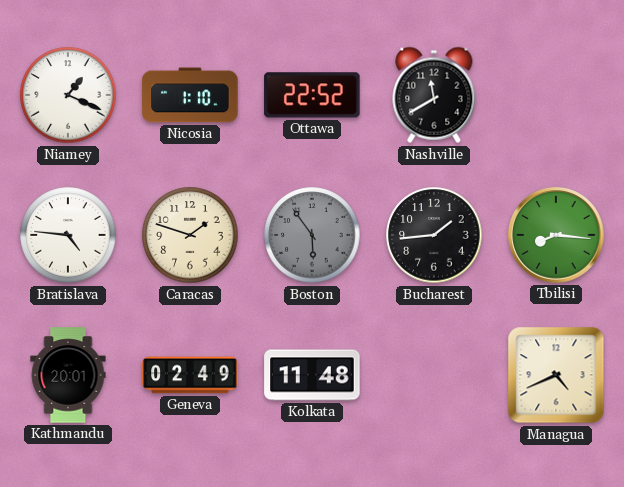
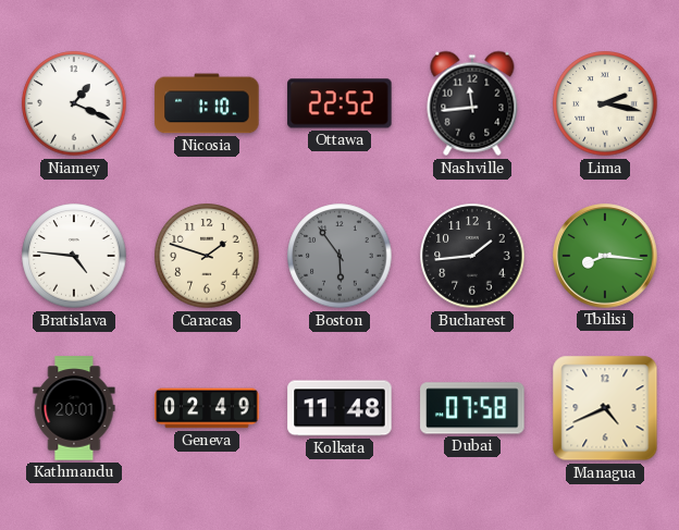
Nashville: 11:40 -> 11:44
Lima: none -> 2:17
Dubai: none -> 07:58
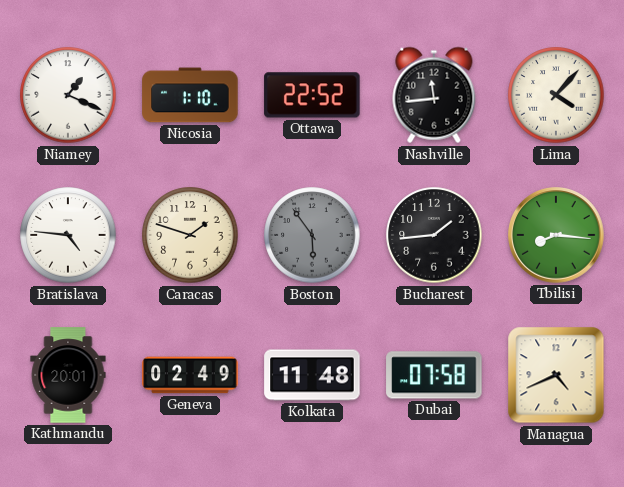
Lima: 2:17 -> 4:07
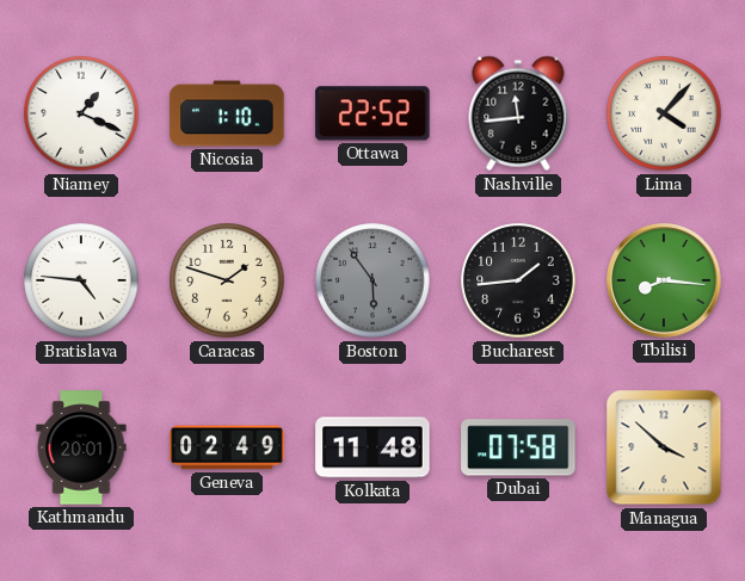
Managua: 4:41 -> 3:52
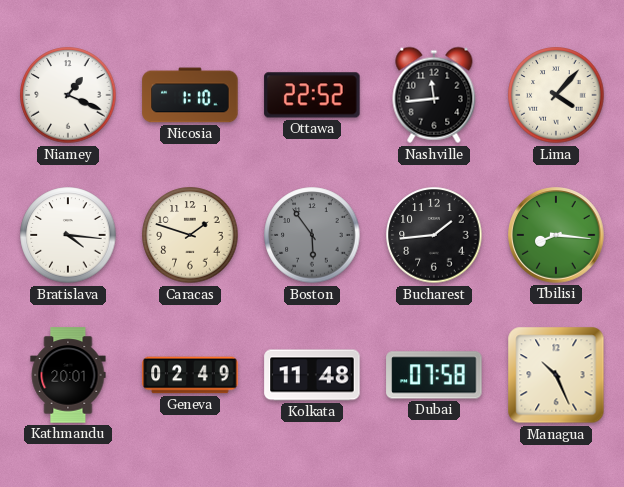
Bratislava: 4:46 -> 4:16
Managua: 3:52 -> 10:26
